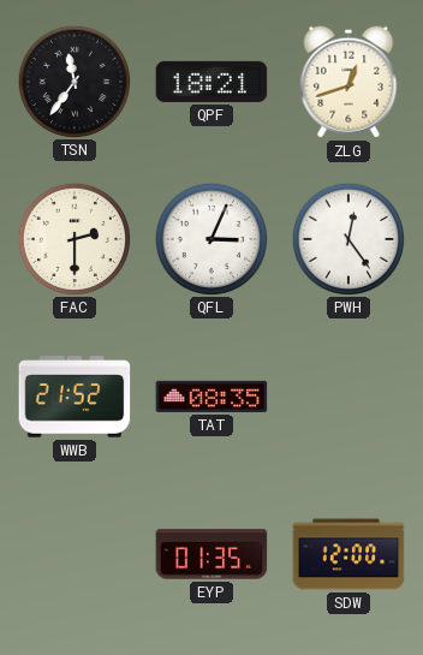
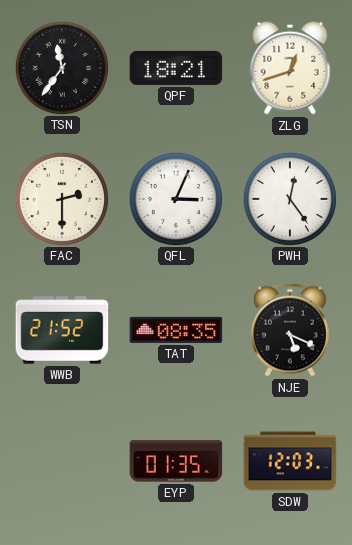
NJE: none -> 5:19
SDW: 12:00 -> 12:03
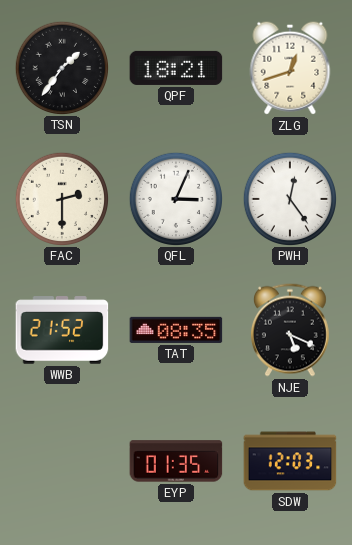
TSN: 11:36 -> 1:36
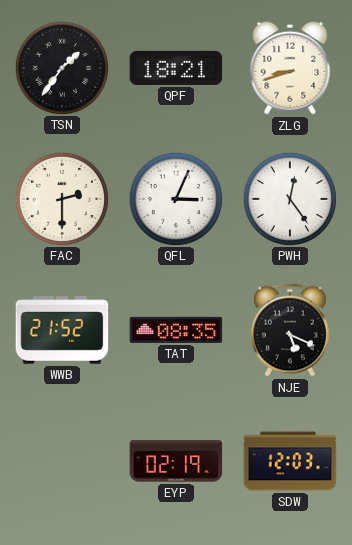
ZLG: 12:42 -> 8:42
EYP: 01:35 -> 02:19
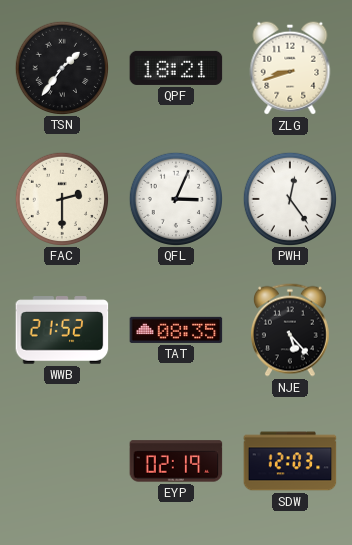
NJE: 5:19 -> 5:23
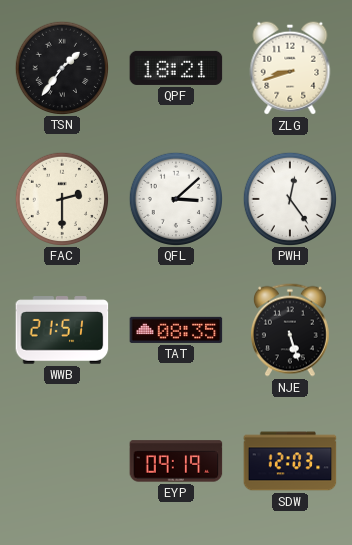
QFL: 3:04 -> 3:08
WWB: 21:52 -> 21:51
NJE: 5:23 -> 5:27
EYP: 02:19 -> 09:19
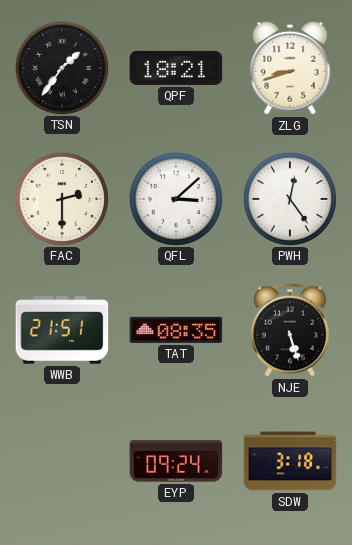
EYP: 09:19 -> 09:24
SDW: 12:03 -> 3:18
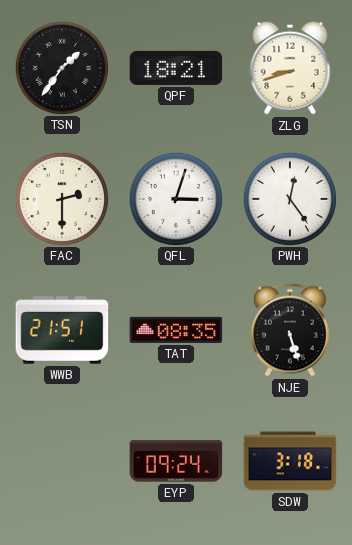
QFL: 3:08 -> 3:03
